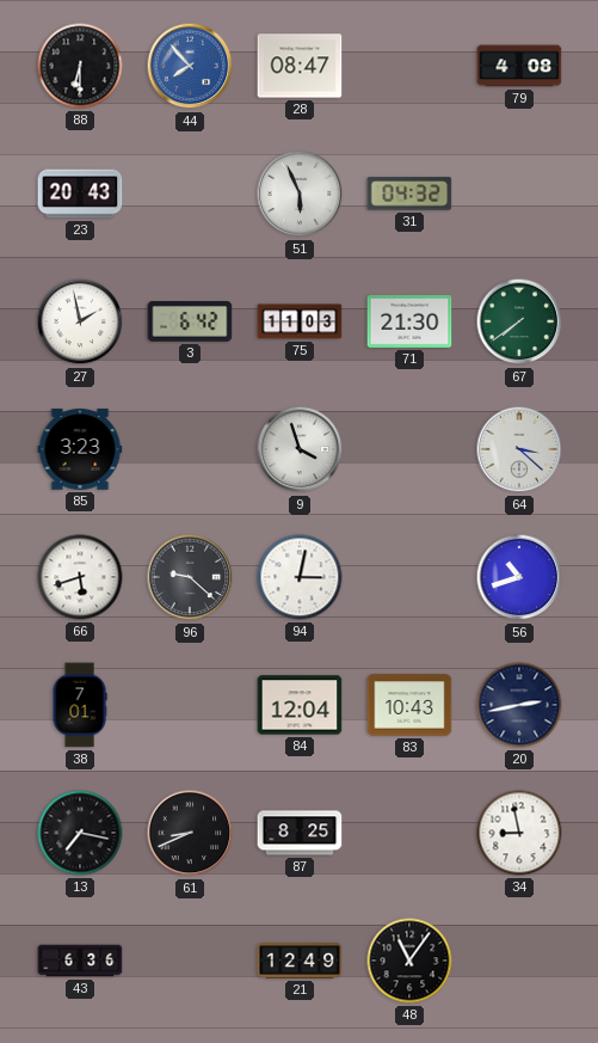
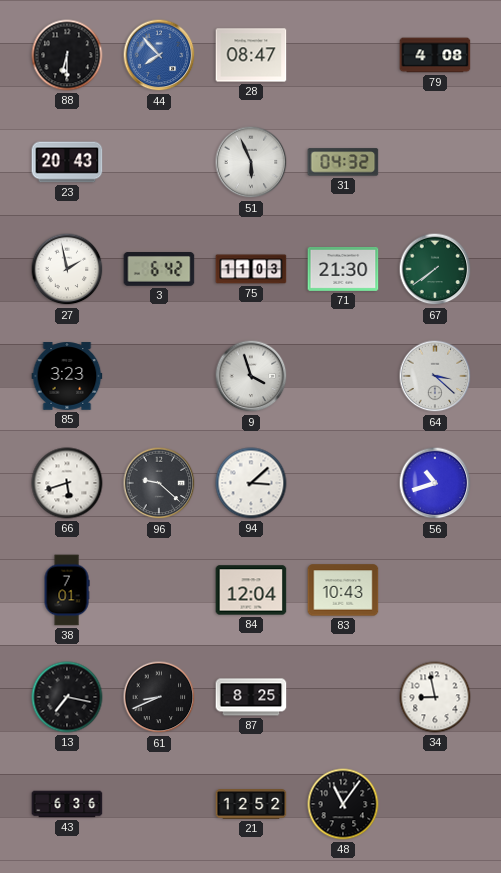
94: 3:02 -> 3:08
20: 2:43 -> none
21: 12:49 -> 12:52
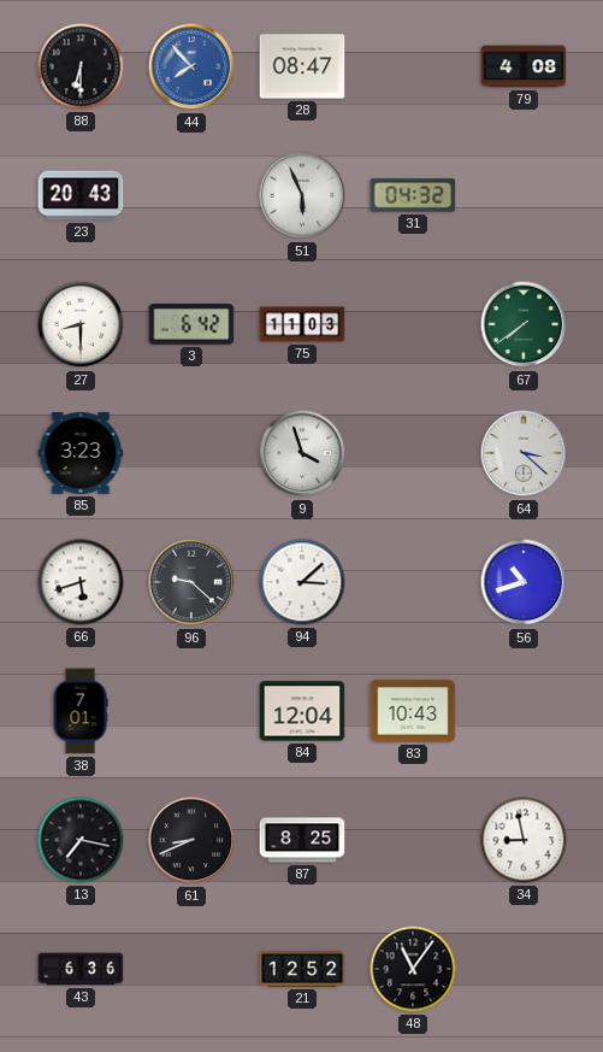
27: 1:58 -> 8:30
71: 21:30 -> none
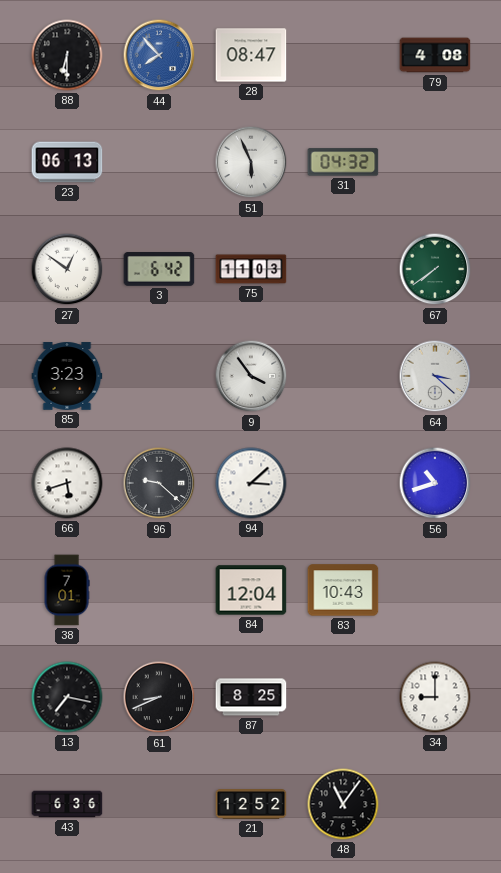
23: 20:43 -> 06:13
27: 8:30 -> 12:51
9: 3:57 -> 3:54
34: 8:58 -> 9:00
